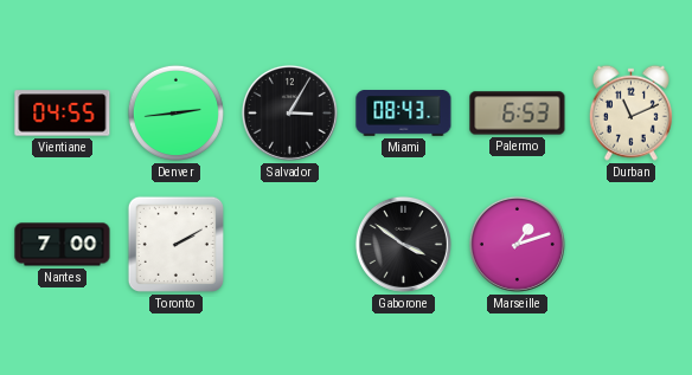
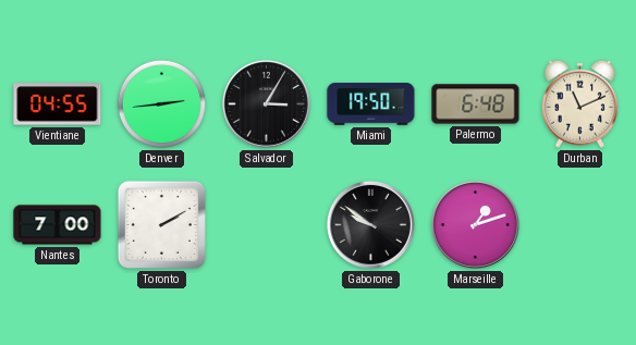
Miami: 08:43 -> 19:50
Palermo: 6:53 -> 6:48
Gaborone: 3:51 -> 9:51
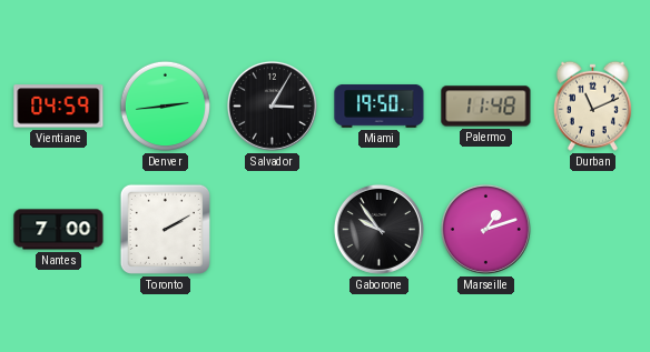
Vientiane: 04:55 -> 04:59
Palermo: 6:48 -> 11:48
Gaborone: 9:51 -> 9:54
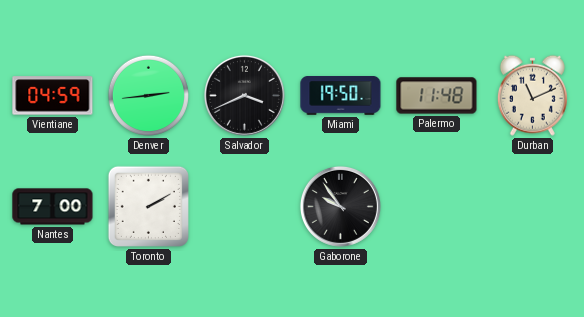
Salvador: 3:05 -> 3:41
Marseille: 1:12 -> none
